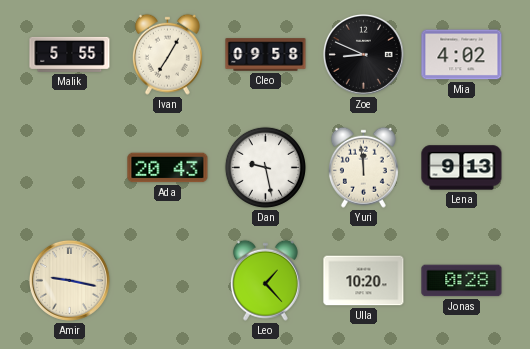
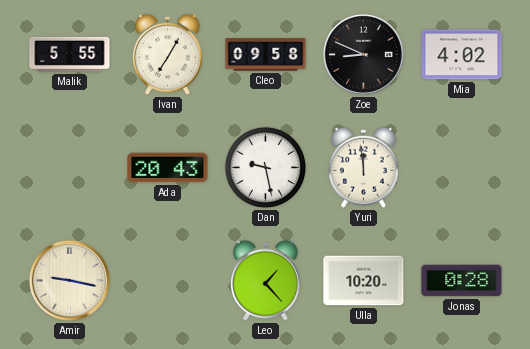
Lena: 9:13 -> none
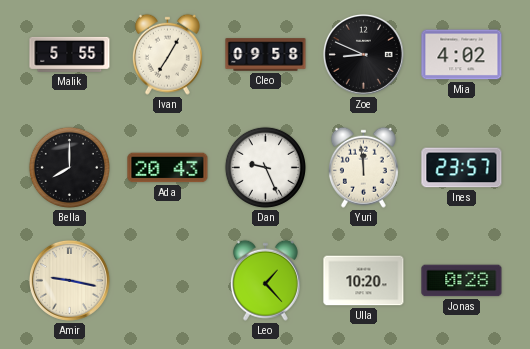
Bella: none -> 8:00
Dan: 9:28 -> 9:26
Ines: none -> 23:57
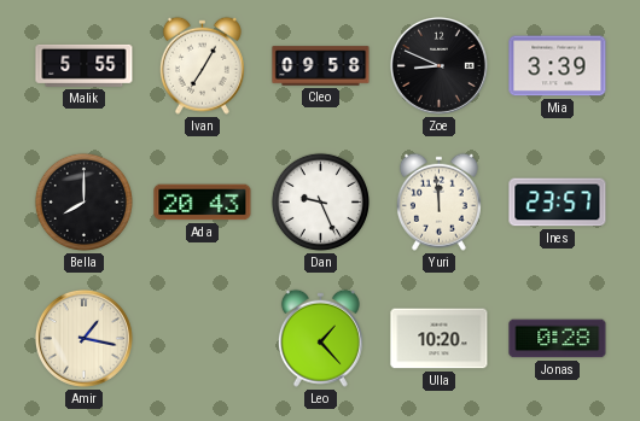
Mia: 4:02 -> 3:39
Amir: 9:17 -> 1:17
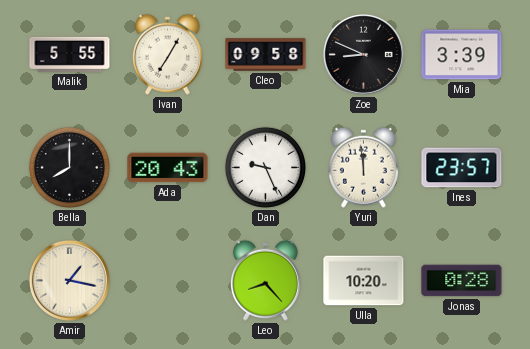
Leo: 1:23 -> 8:23
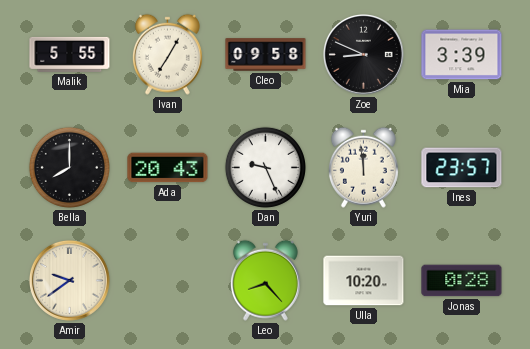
Amir: 1:17 -> 9:39
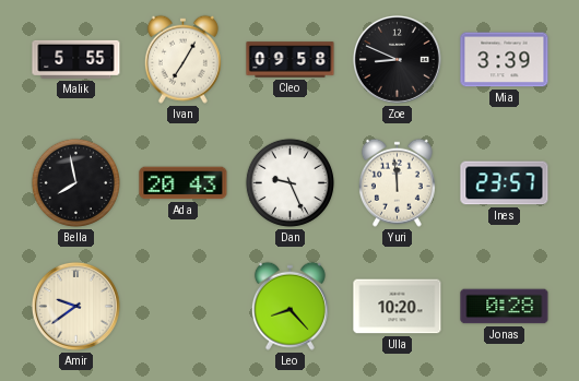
Bella: 8:00 -> 7:58
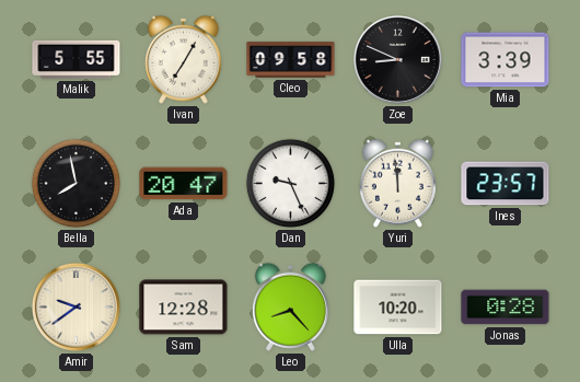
Ada: 20:43 -> 20:47
Sam: none -> 12:28
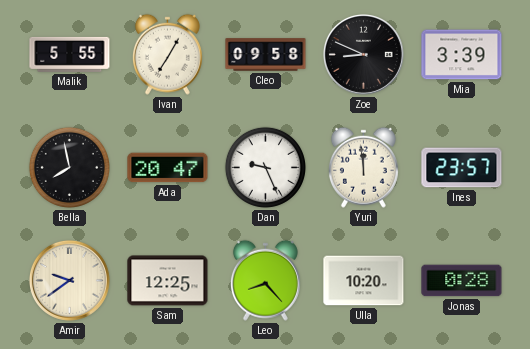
Sam: 12:28 -> 12:25
